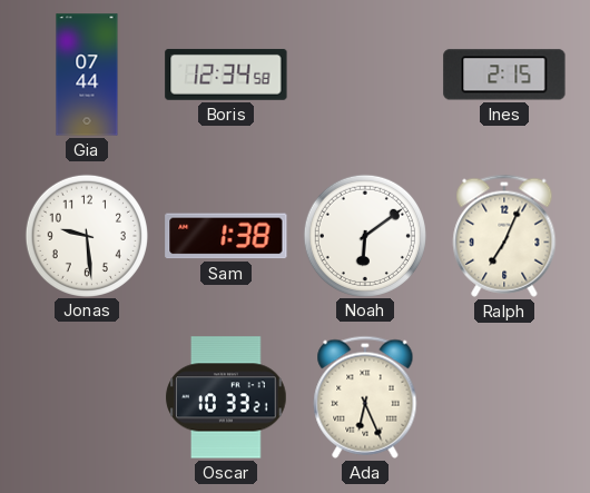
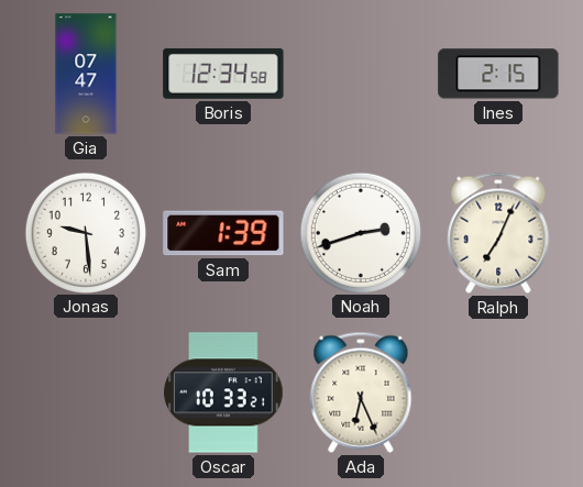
Gia: 07:44 -> 07:47
Sam: 1:38 -> 1:39
Noah: 6:09 -> 2:42
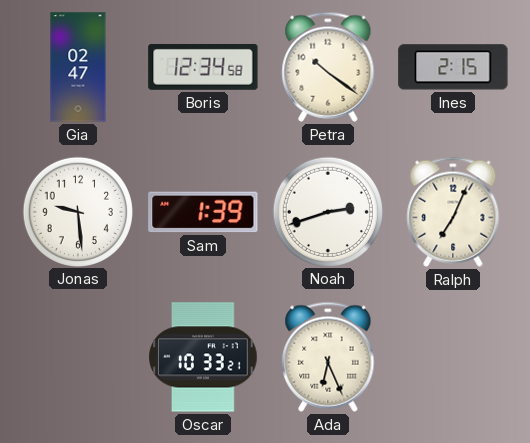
Gia: 07:47 -> 02:47
Petra: none -> 10:21
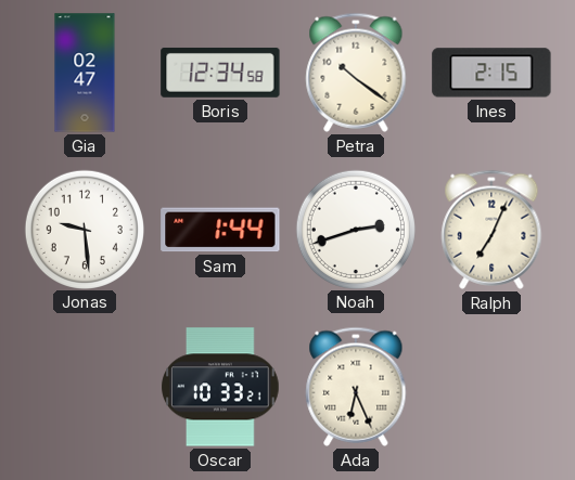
Sam: 1:39 -> 1:44
